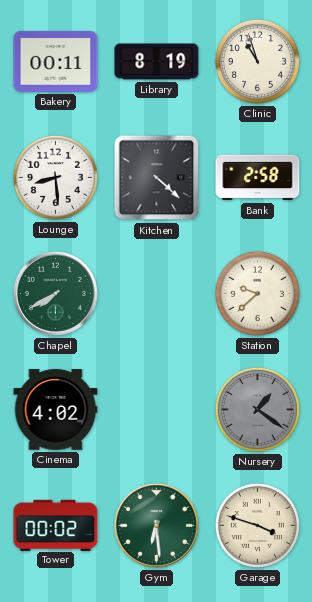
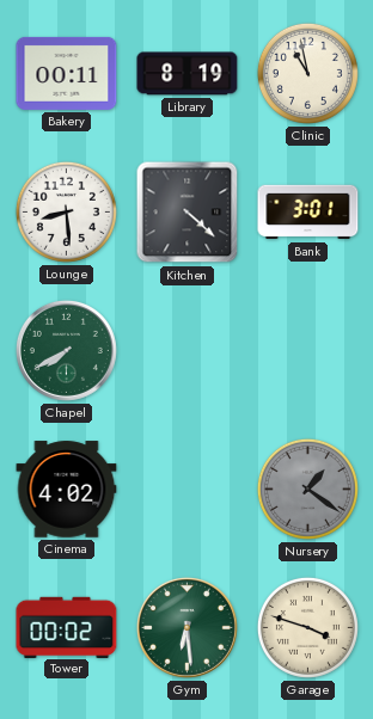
Clinic: 10:57 -> 10:58
Bank: 2:58 -> 3:01
Station: 9:38 -> none
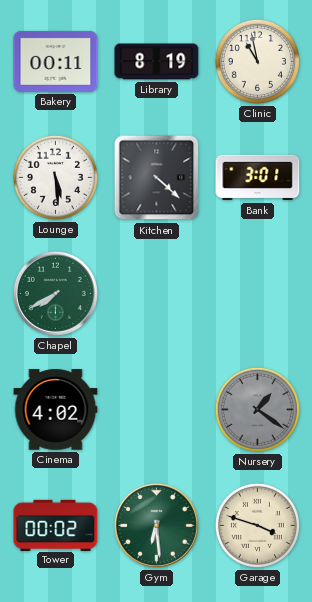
Lounge: 8:29 -> 5:29
